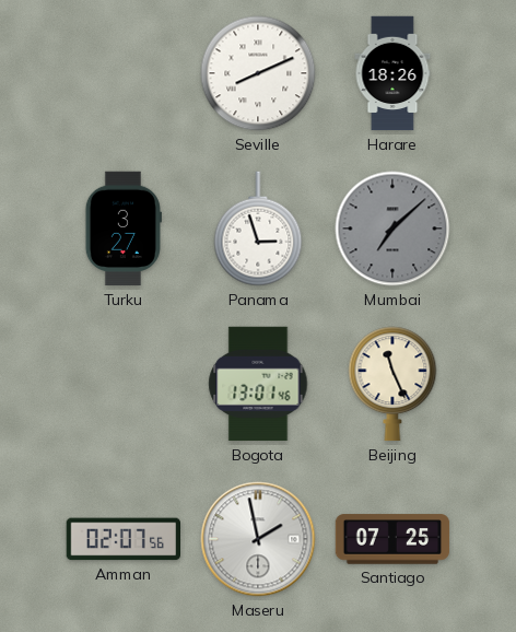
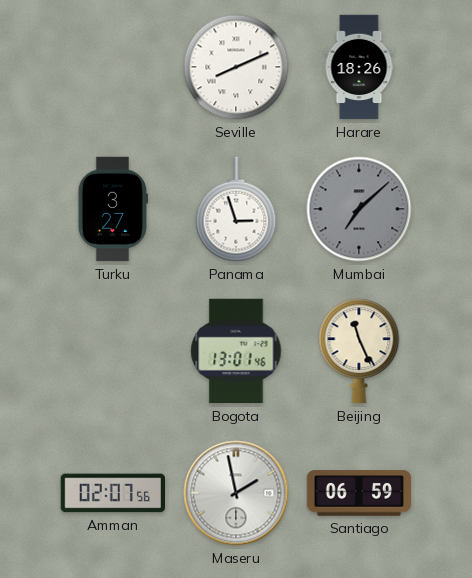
Santiago: 07:25 -> 06:59
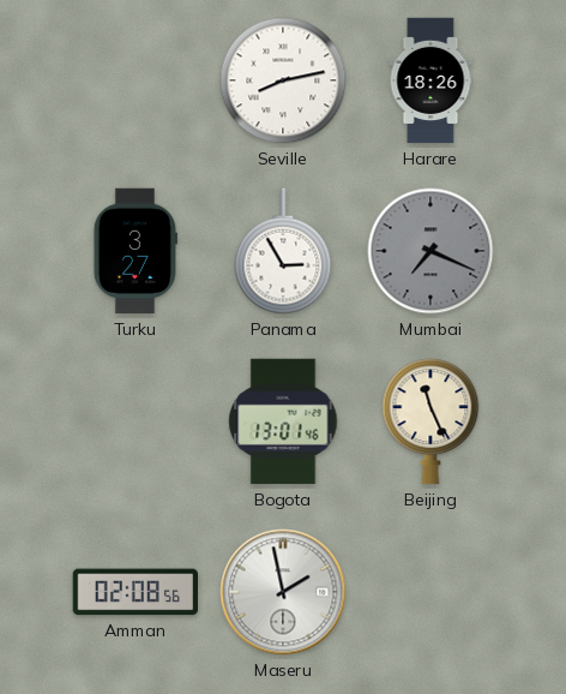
Seville: 8:11 -> 8:13
Panama: 2:57 -> 2:55
Mumbai: 7:08 -> 7:19
Amman: 02:07 -> 02:08
Santiago: 06:59 -> none
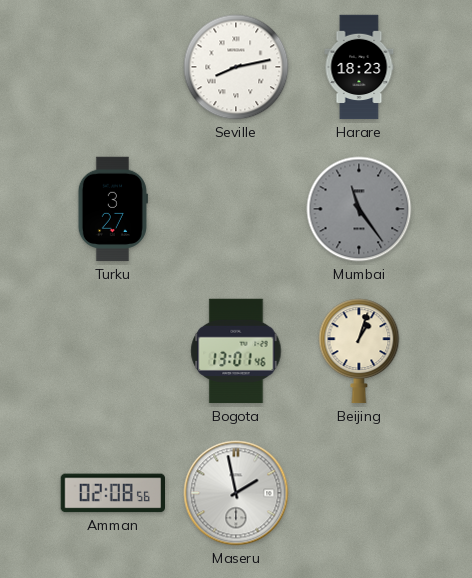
Harare: 18:26 -> 18:23
Panama: 2:55 -> none
Mumbai: 7:19 -> 11:24
Beijing: 11:26 -> 1:03
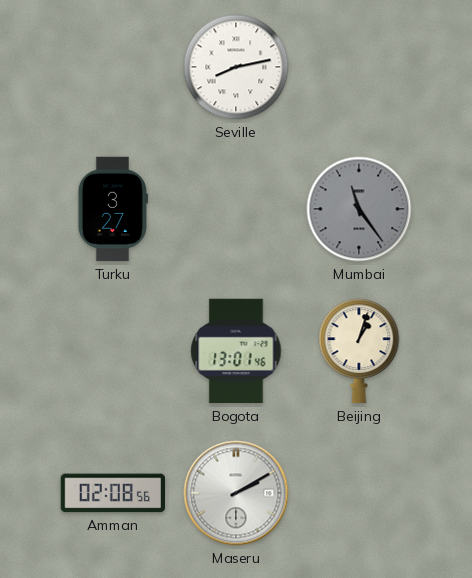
Harare: 18:23 -> none
Maseru: 1:58 -> 2:10
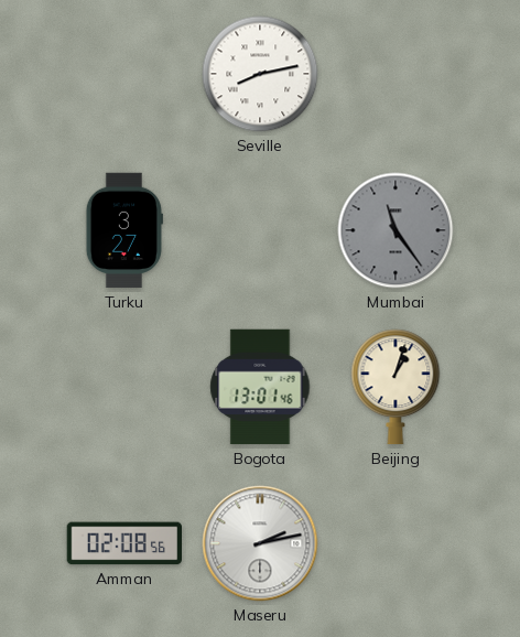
Maseru: 2:10 -> 2:13
